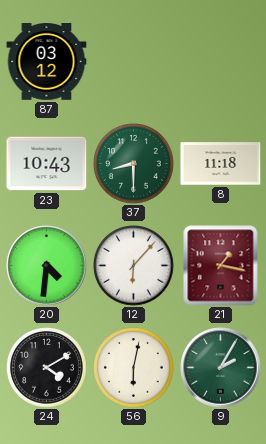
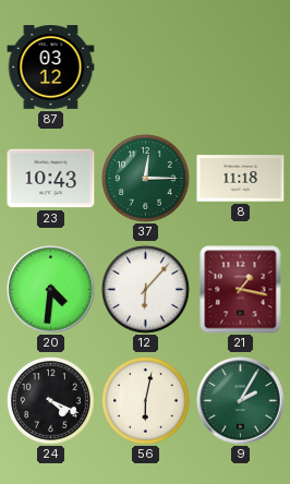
37: 8:30 -> 12:15
24: 4:10 -> 4:19
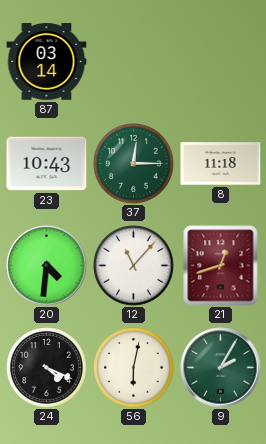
87: 03:12 -> 03:14
12: 6:07 -> 11:07
21: 1:17 -> 12:42
